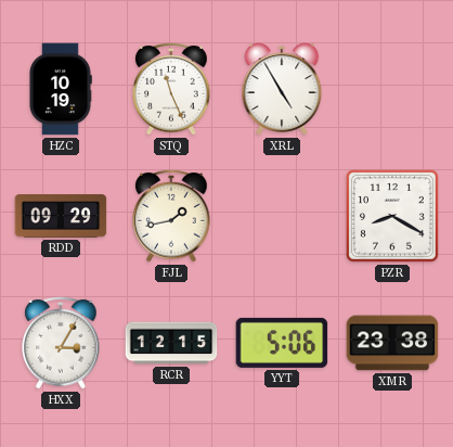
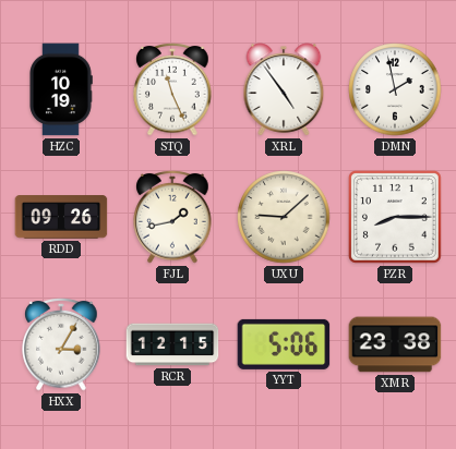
XRL: 4:55 -> 4:54
DMN: none -> 1:58
RDD: 09:29 -> 09:26
UXU: none -> 9:08
PZR: 8:20 -> 8:15
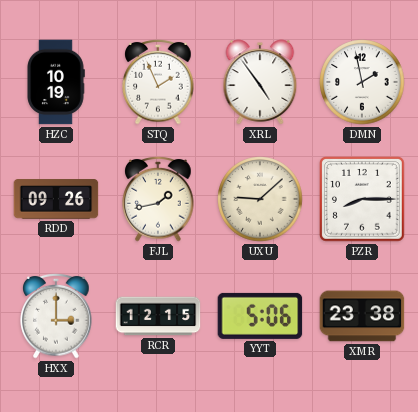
STQ: 11:26 -> 1:56
HXX: 3:05 -> 3:00
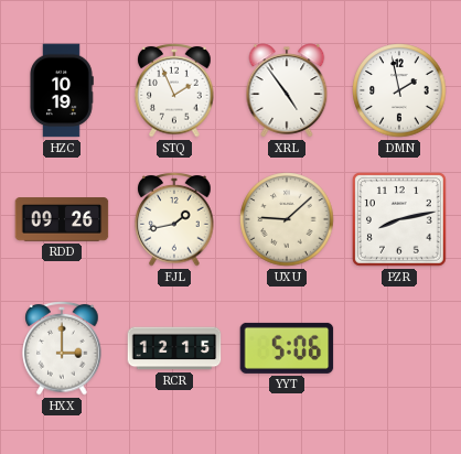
PZR: 8:15 -> 8:13
XMR: 23:38 -> none
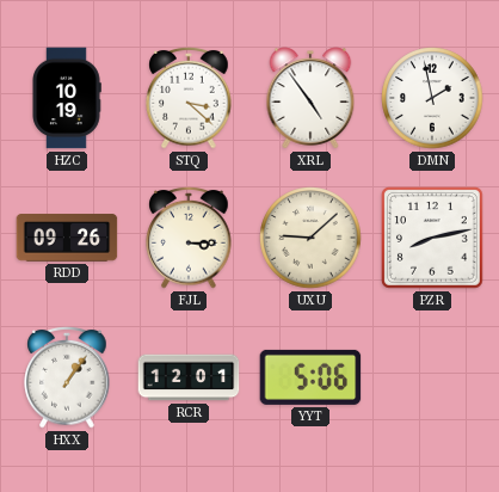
STQ: 1:56 -> 3:22
FJL: 1:43 -> 3:15
HXX: 3:00 -> 1:06
RCR: 12:15 -> 12:01
